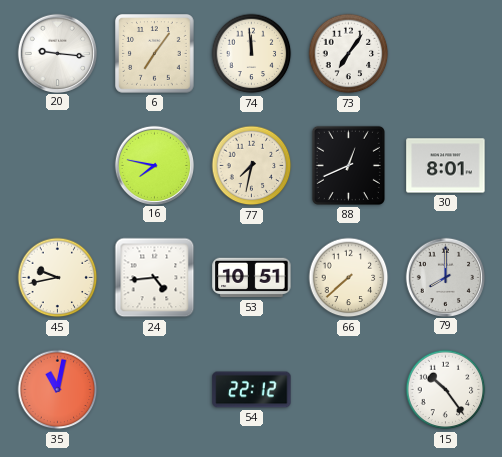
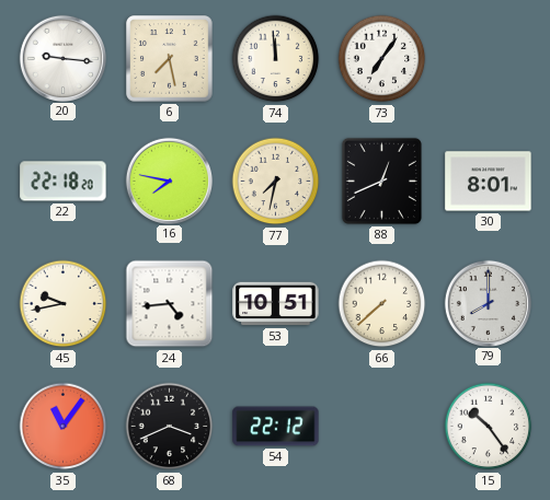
6: 7:06 -> 7:28
22: none -> 22:18
35: 11:02 -> 11:06
68: none -> 3:41
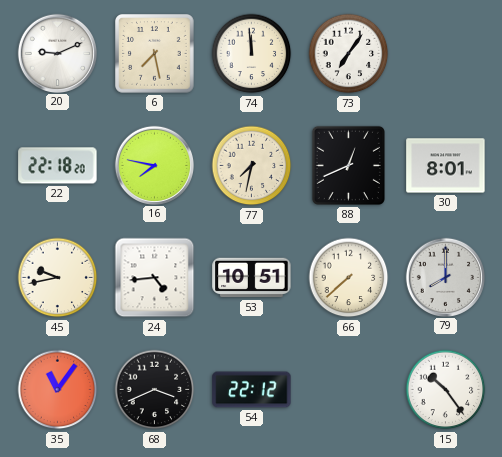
20: 9:16 -> 9:11
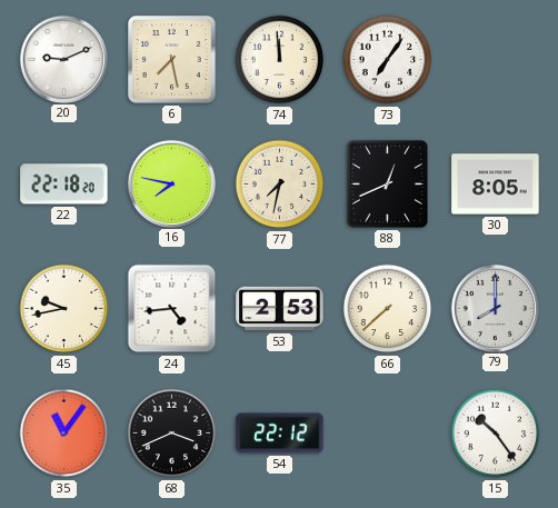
30: 8:01 -> 8:05
53: 10:51 -> 2:53
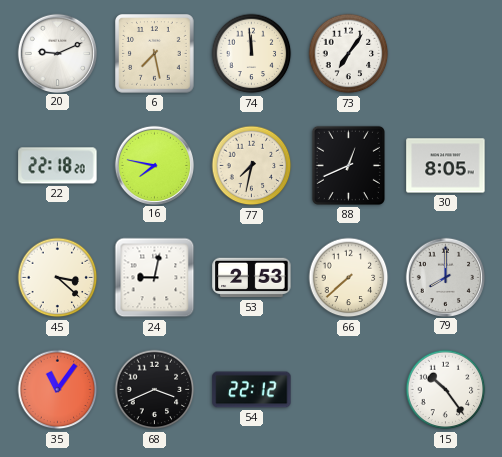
45: 9:43 -> 3:22
24: 4:44 -> 9:02
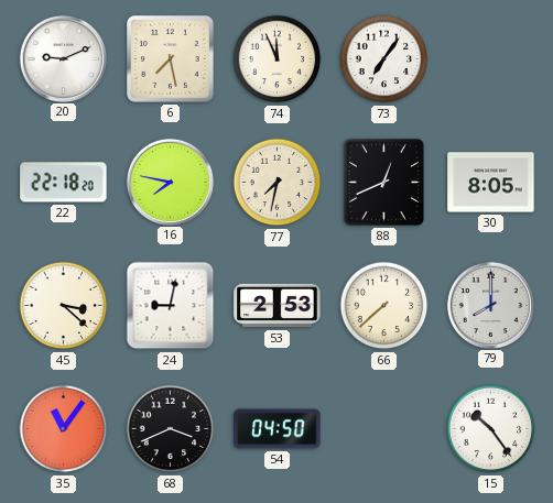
74: 11:59 -> 11:56
54: 22:12 -> 04:50
